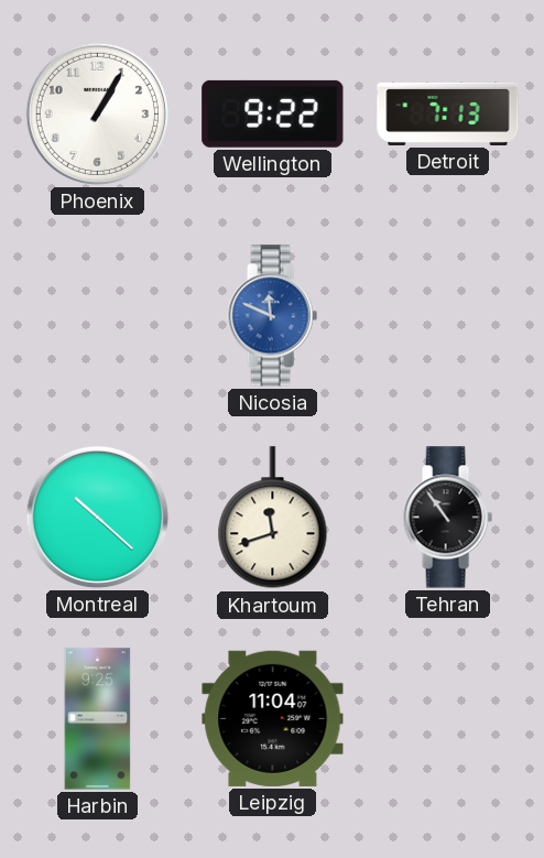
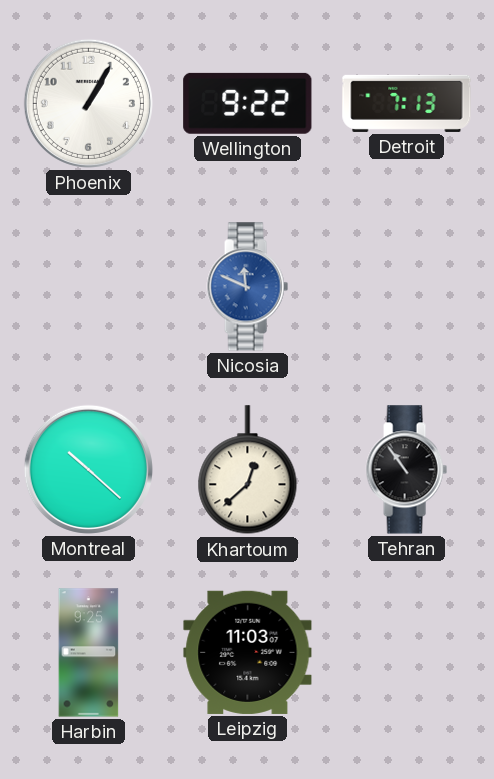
Khartoum: 11:42 -> 12:38
Leipzig: 11:04 -> 11:03
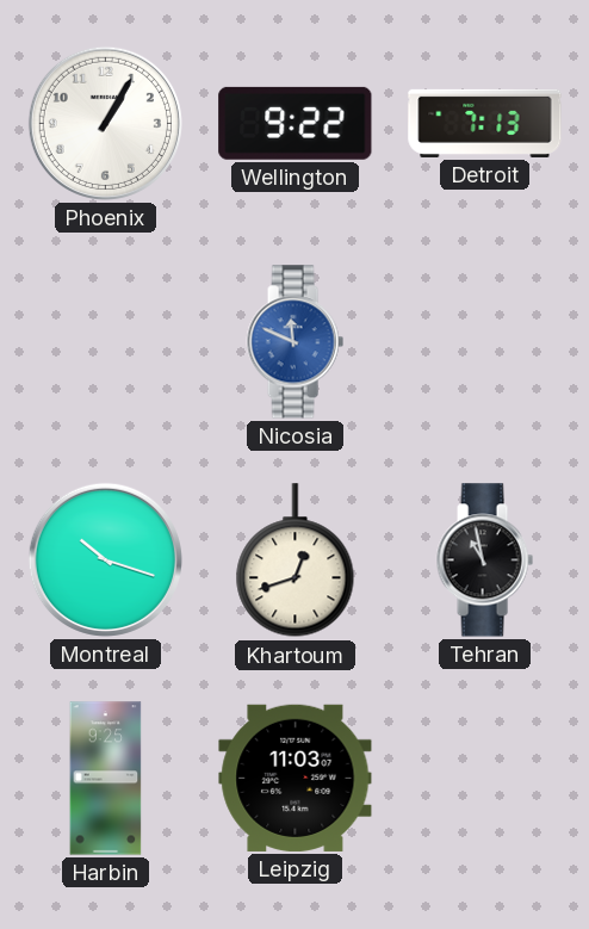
Montreal: 10:22 -> 10:18
Khartoum: 12:38 -> 12:42
Tehran: 10:54 -> 10:58
